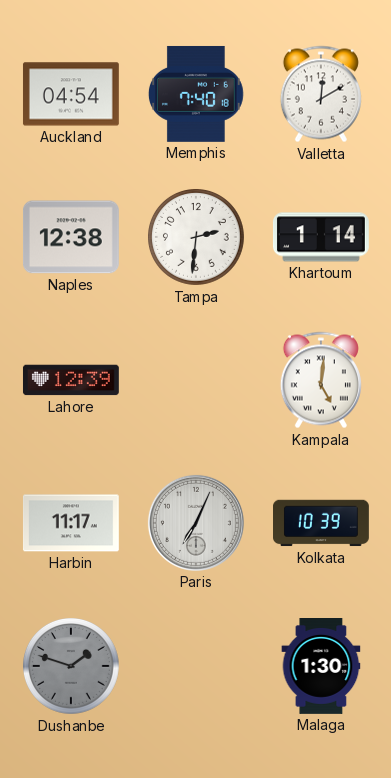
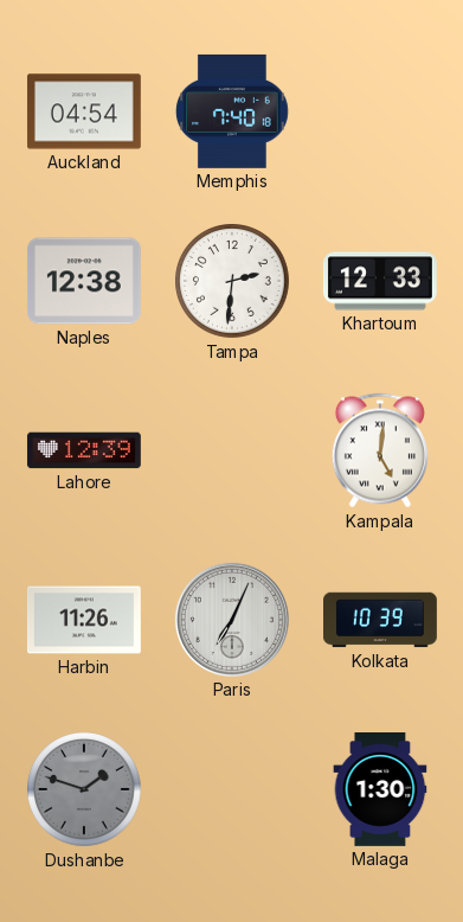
Valletta: 12:10 -> none
Khartoum: 1:14 -> 12:33
Harbin: 11:17 -> 11:26
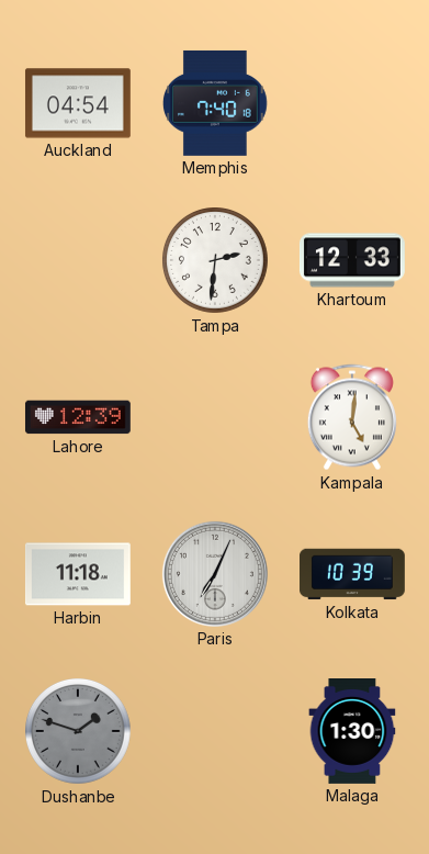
Naples: 12:38 -> none
Harbin: 11:26 -> 11:18
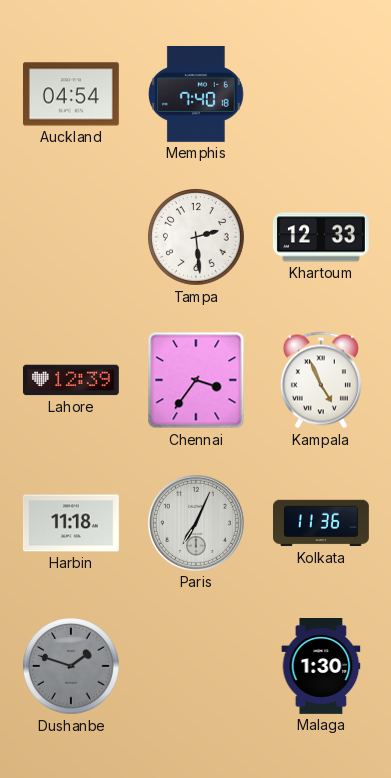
Tampa: 2:31 -> 2:29
Chennai: none -> 3:36
Kampala: 5:01 -> 4:56
Kolkata: 10:39 -> 11:36
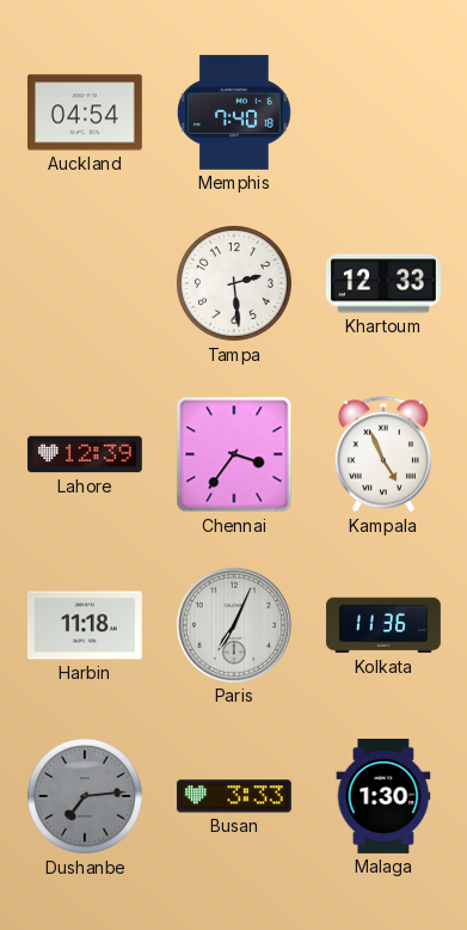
Dushanbe: 1:48 -> 7:14
Busan: none -> 3:33
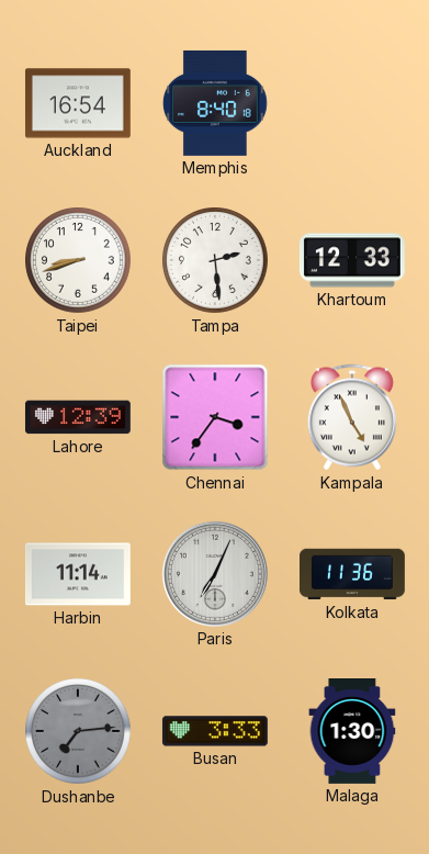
Auckland: 04:54 -> 16:54
Memphis: 7:40 -> 8:40
Taipei: none -> 8:42
Harbin: 11:18 -> 11:14
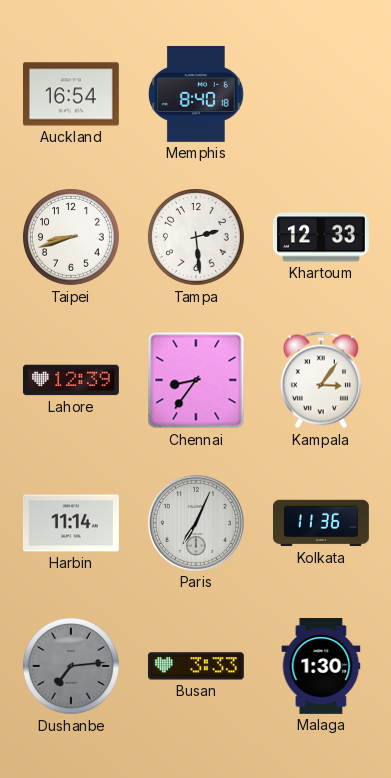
Chennai: 3:36 -> 8:36
Kampala: 4:56 -> 3:06
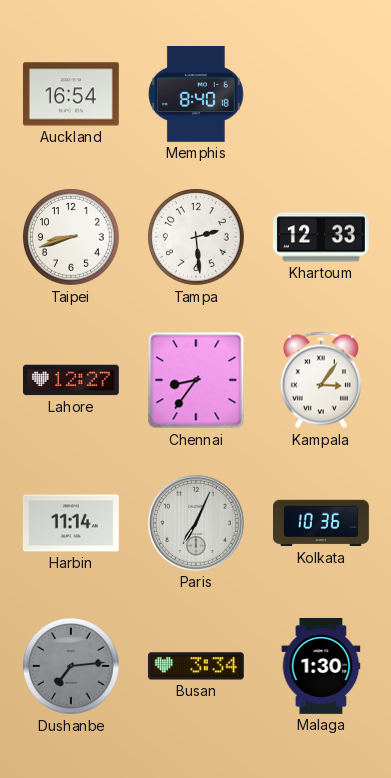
Lahore: 12:39 -> 12:27
Kolkata: 11:36 -> 10:36
Busan: 3:33 -> 3:34
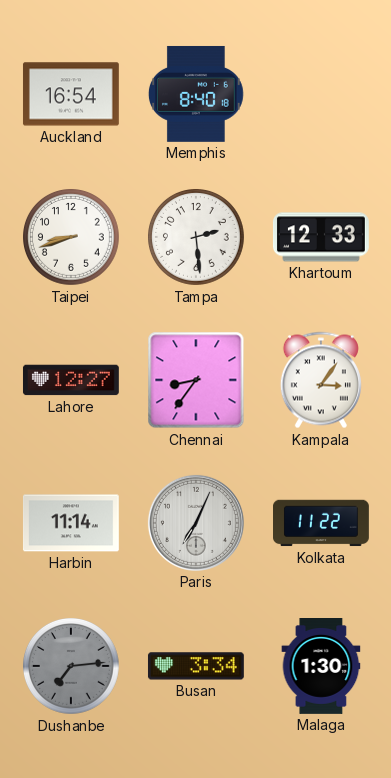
Kolkata: 10:36 -> 11:22
